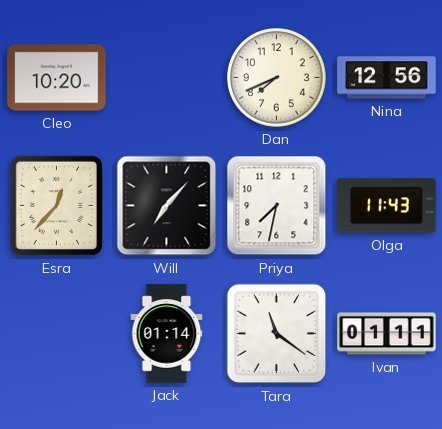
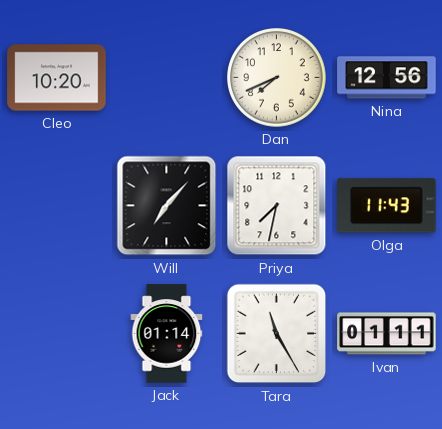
Esra: 12:37 -> none
Tara: 11:21 -> 11:25
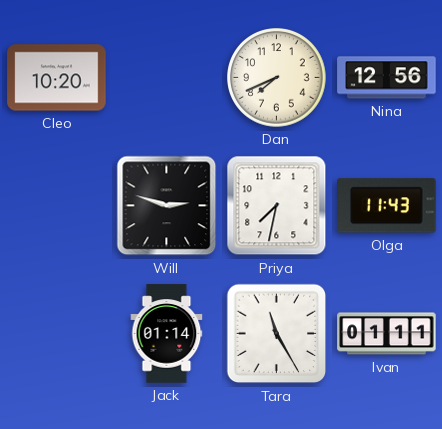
Will: 7:07 -> 2:48
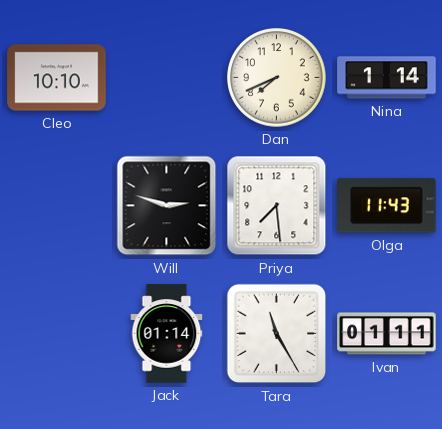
Cleo: 10:20 -> 10:10
Nina: 12:56 -> 1:14
Priya: 7:32 -> 7:29
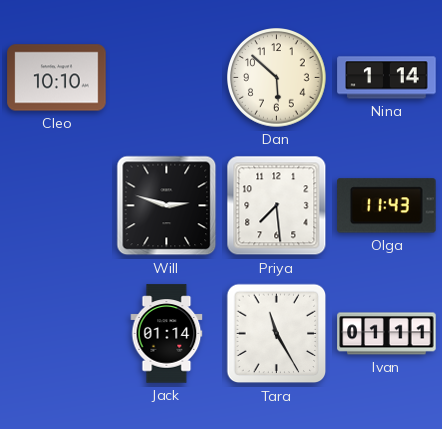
Dan: 7:41 -> 5:52
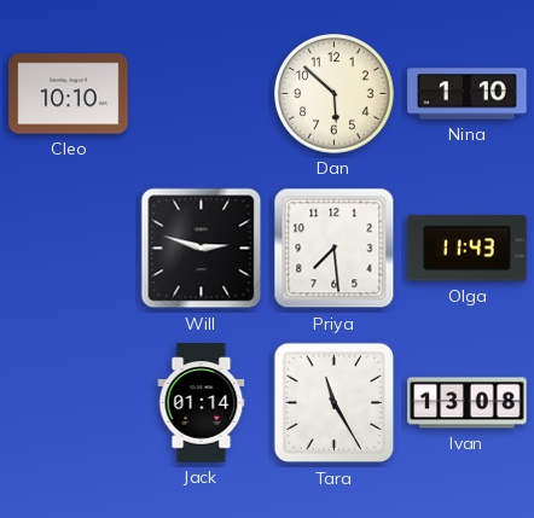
Nina: 1:14 -> 1:10
Ivan: 01:11 -> 13:08
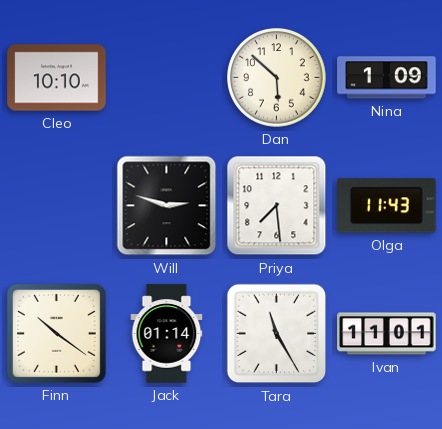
Nina: 1:10 -> 1:09
Finn: none -> 10:21
Ivan: 13:08 -> 11:01
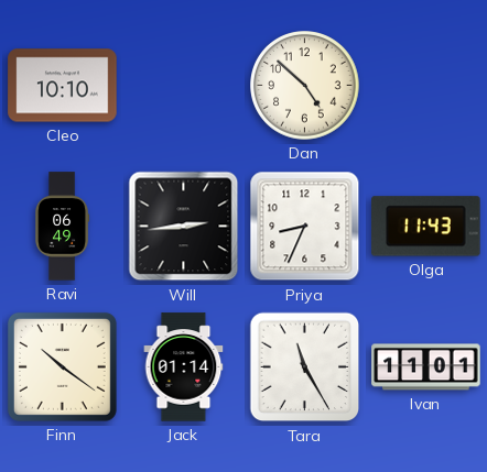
Dan: 5:52 -> 4:52
Nina: 1:09 -> none
Ravi: none -> 06:49
Will: 2:48 -> 2:44
Priya: 7:29 -> 8:34
